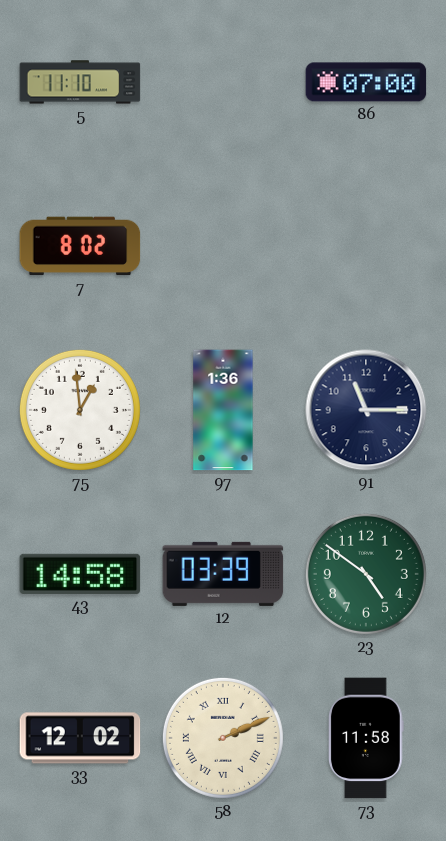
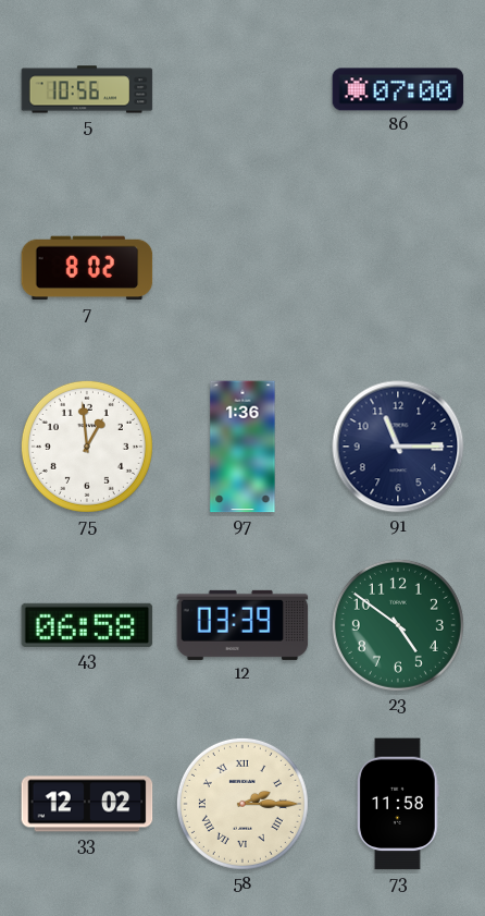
5: 11:10 -> 10:56
43: 14:58 -> 06:58
58: 2:11 -> 2:15
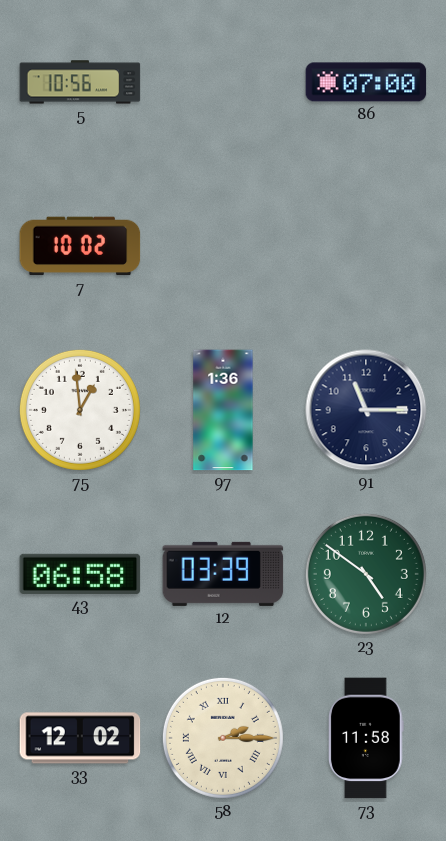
7: 8:02 -> 10:02
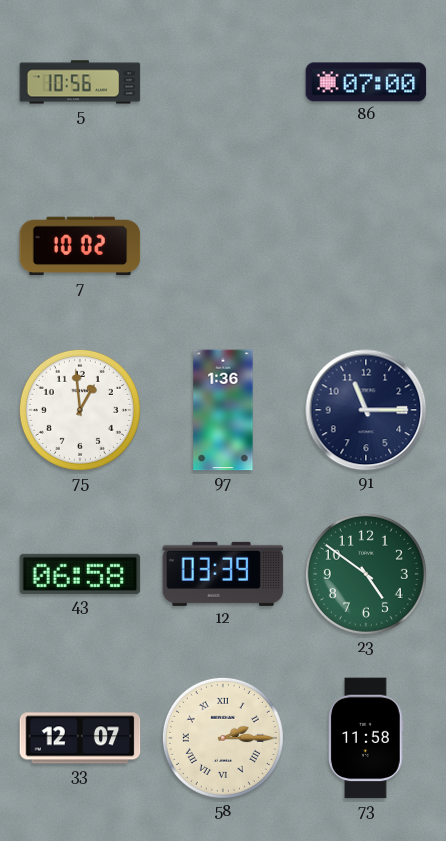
33: 12:02 -> 12:07
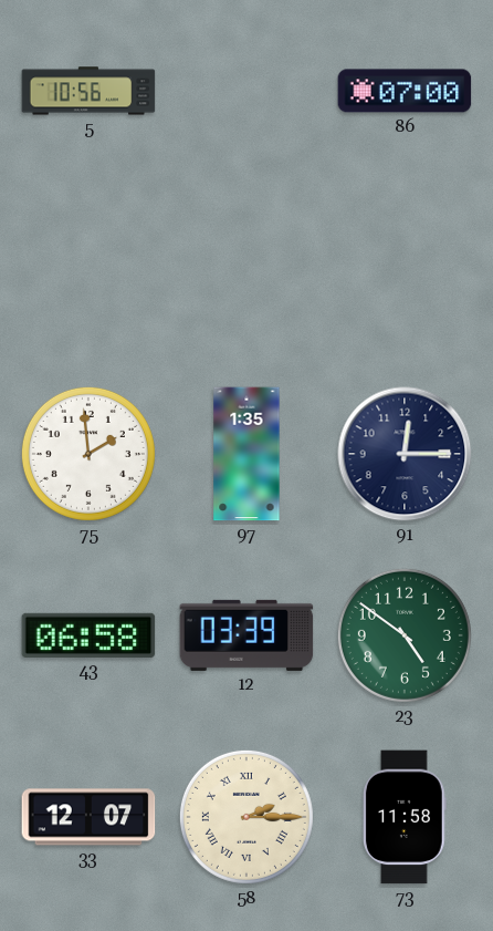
7: 10:02 -> none
75: 12:59 -> 1:59
97: 1:36 -> 1:35
91: 11:15 -> 12:15
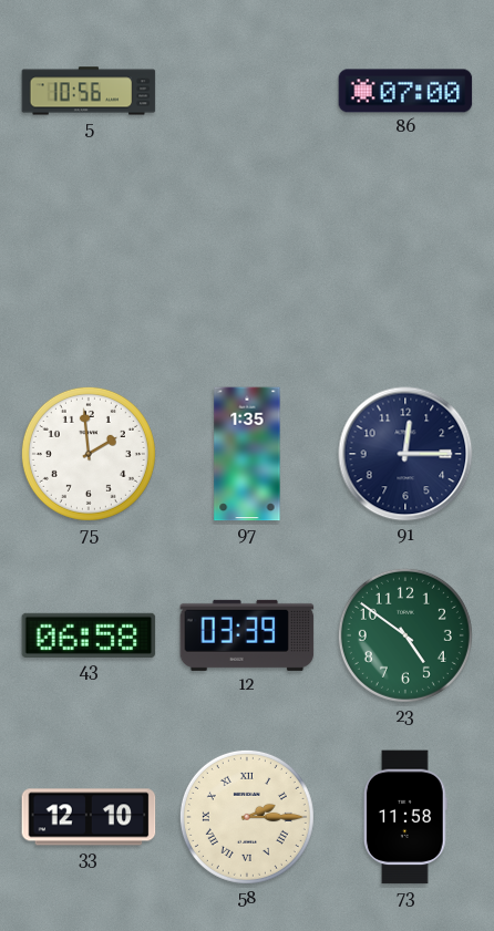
33: 12:07 -> 12:10
